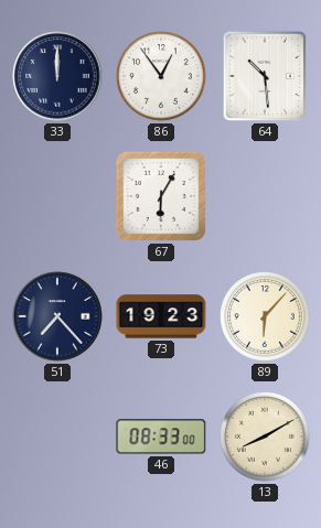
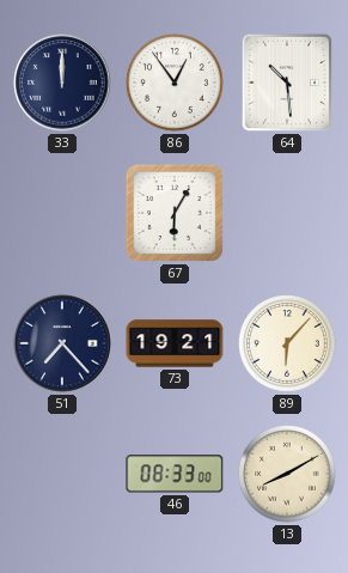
73: 19:23 -> 19:21
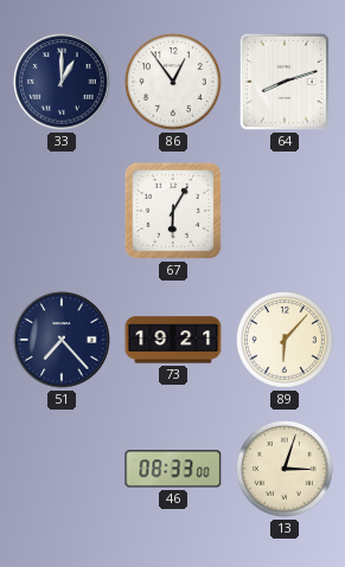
33: 12:00 -> 1:00
64: 10:29 -> 8:12
13: 8:10 -> 3:03
